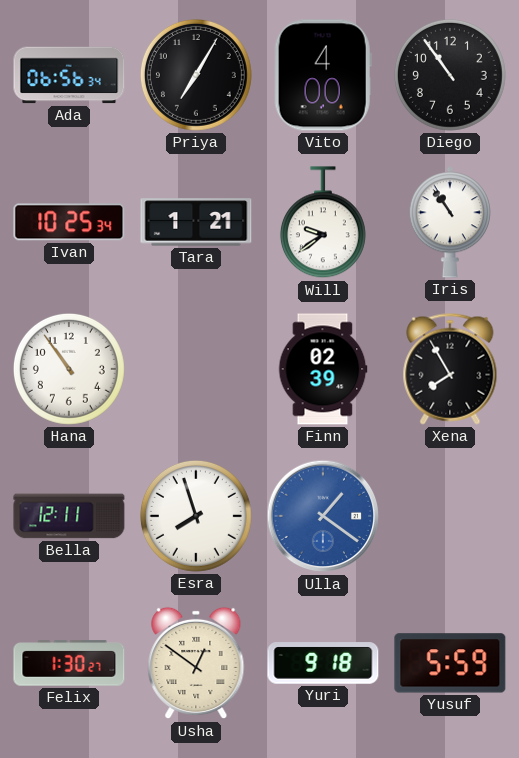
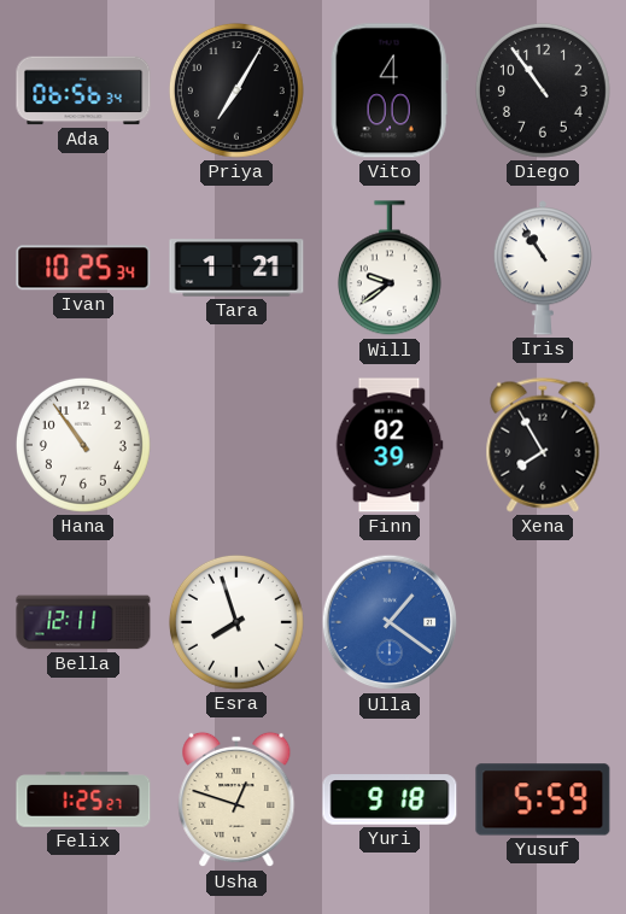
Felix: 1:30 -> 1:25
Usha: 12:51 -> 12:48
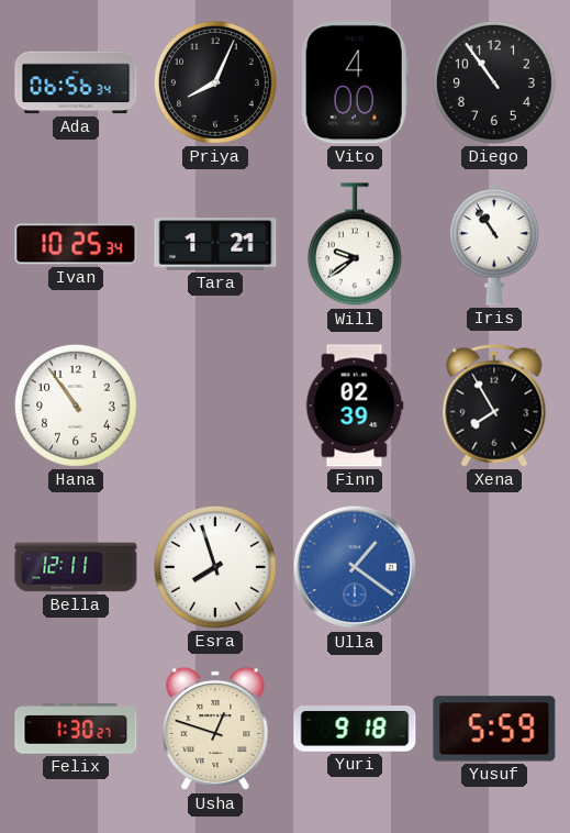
Priya: 7:05 -> 8:04
Felix: 1:25 -> 1:30
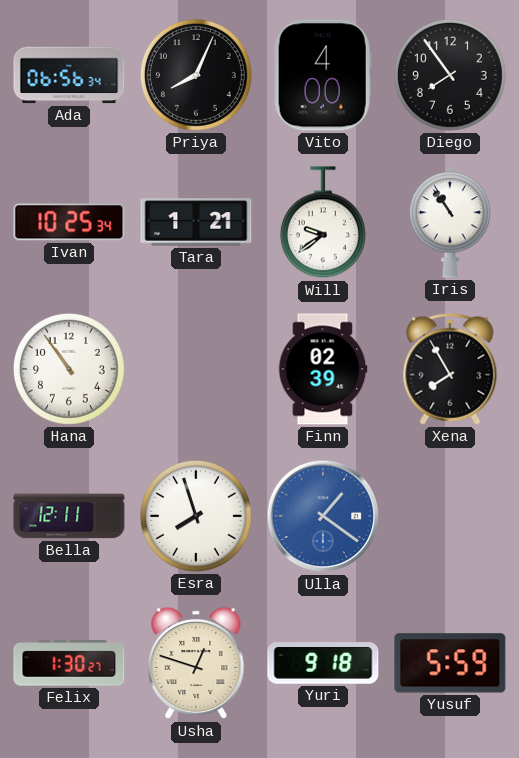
Diego: 10:54 -> 7:54
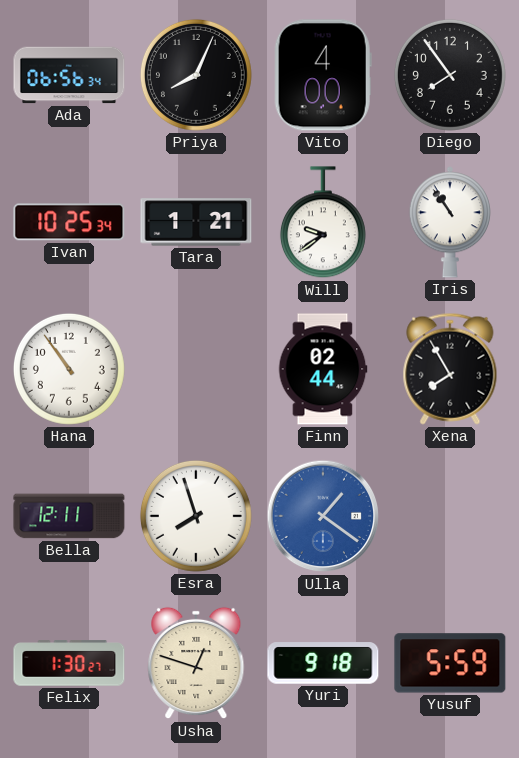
Finn: 02:39 -> 02:44
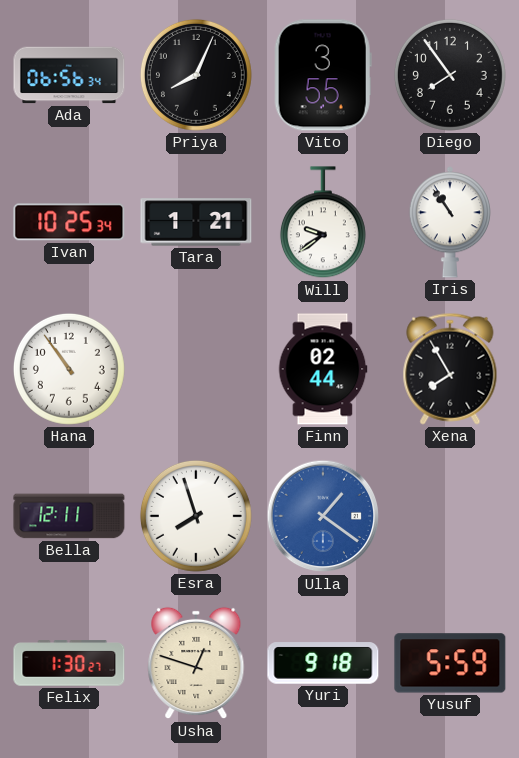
Vito: 4:00 -> 3:55
